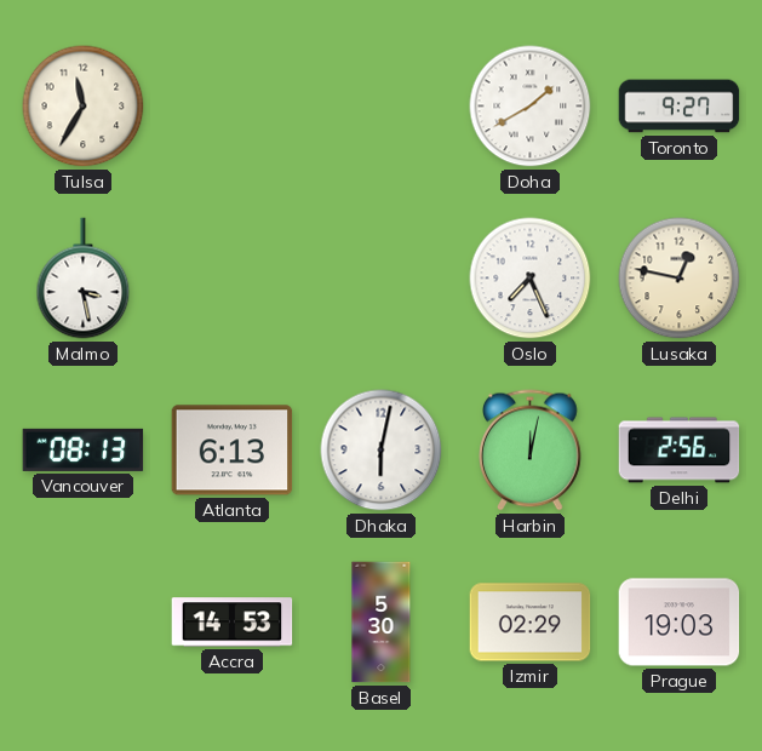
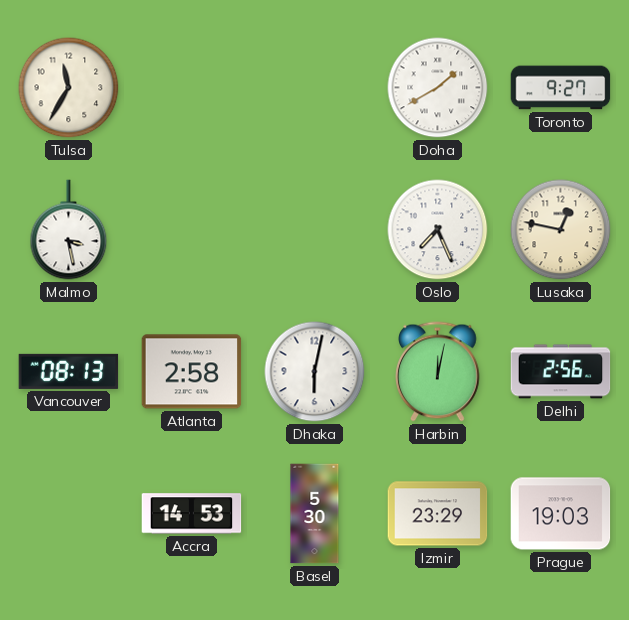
Atlanta: 6:13 -> 2:58
Izmir: 02:29 -> 23:29
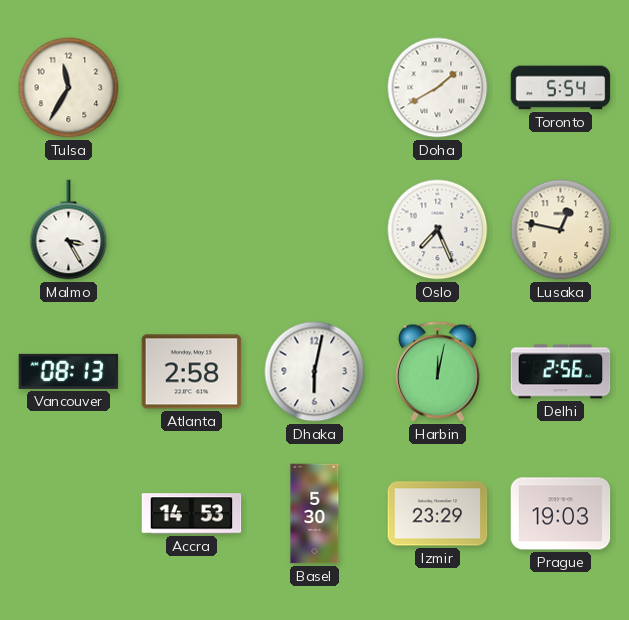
Toronto: 9:27 -> 5:54
Malmo: 3:28 -> 3:25
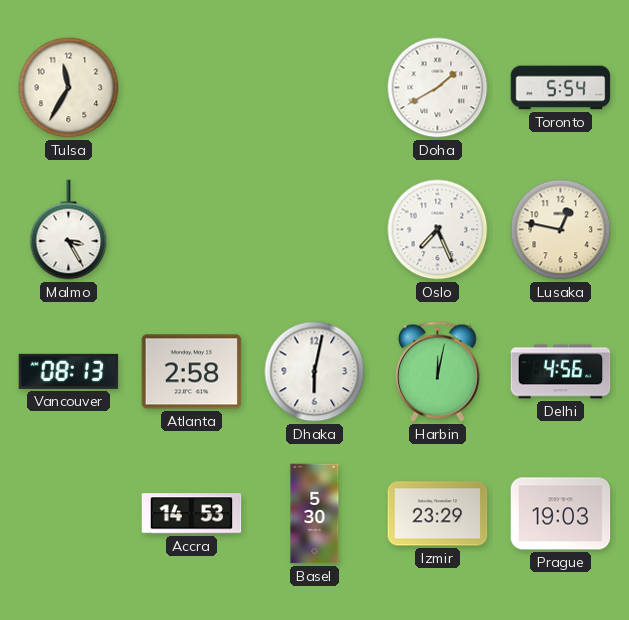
Delhi: 2:56 -> 4:56
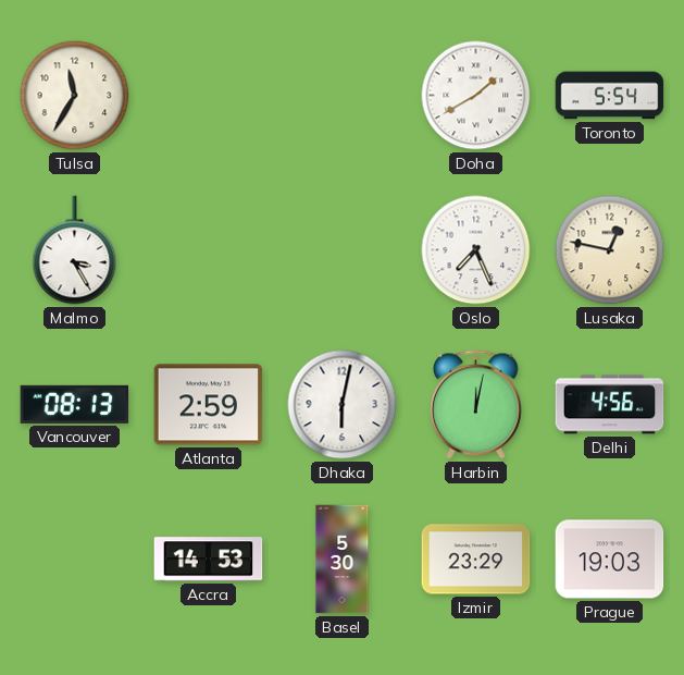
Atlanta: 2:58 -> 2:59
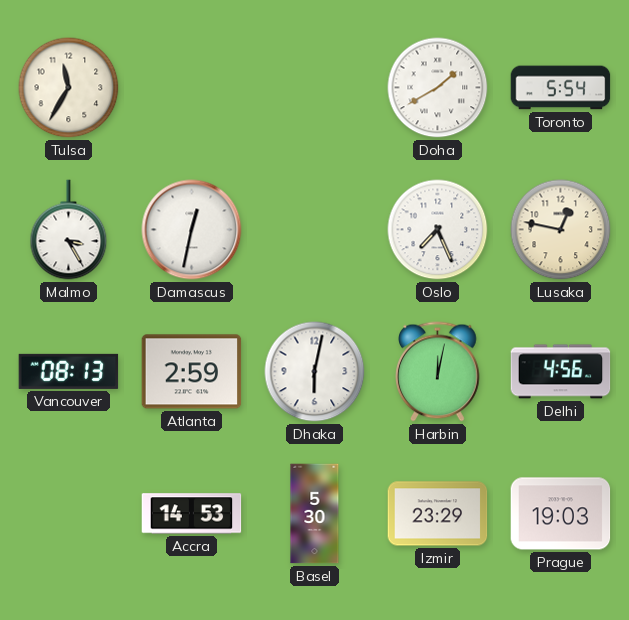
Damascus: none -> 12:32
